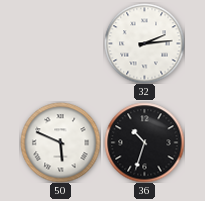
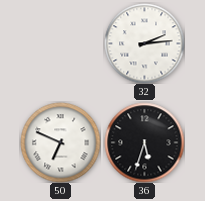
50: 5:49 -> 6:49
36: 10:33 -> 5:33
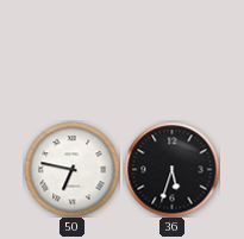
32: 2:14 -> none
50: 6:49 -> 6:47
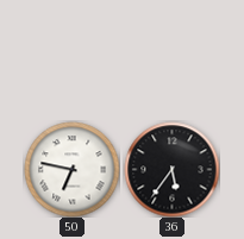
36: 5:33 -> 5:36
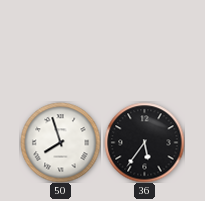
50: 6:47 -> 7:57
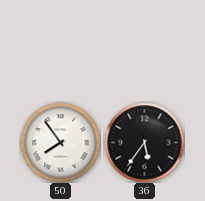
50: 7:57 -> 7:54
